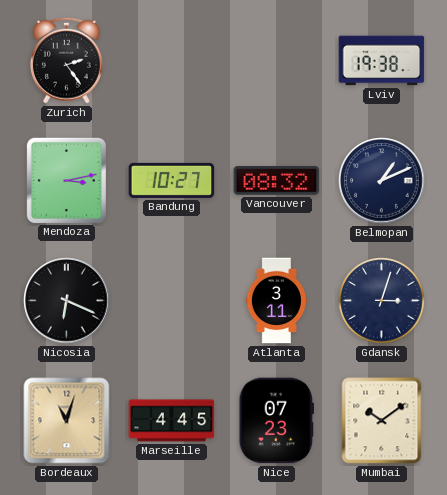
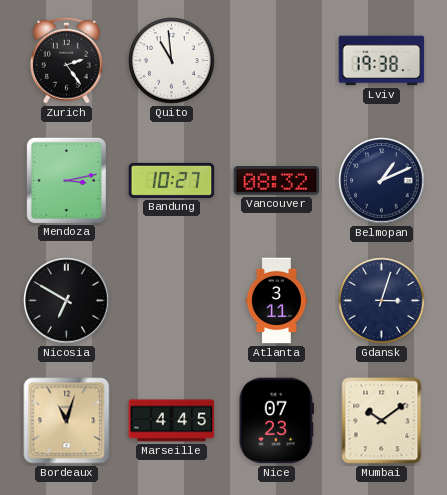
Quito: none -> 10:59
Nicosia: 6:19 -> 6:50
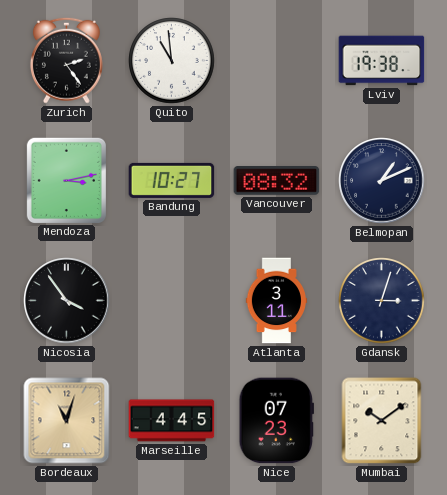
Nicosia: 6:50 -> 3:54
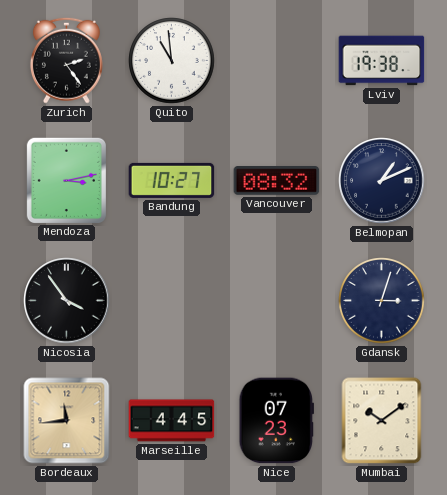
Atlanta: 3:11 -> none
Bordeaux: 11:03 -> 11:44
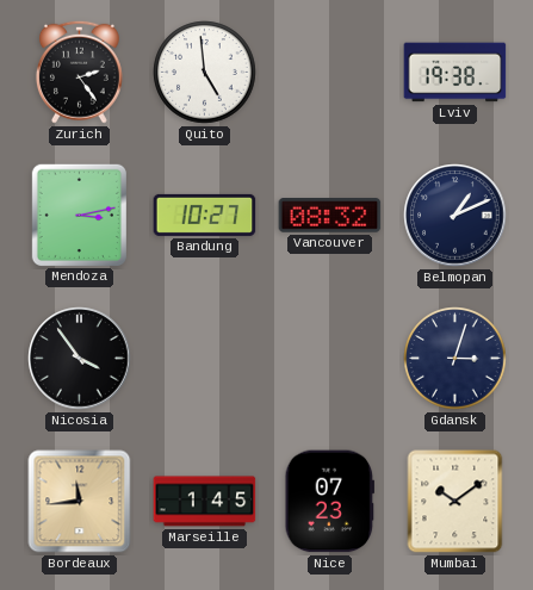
Quito: 10:59 -> 4:59
Marseille: 4:45 -> 1:45
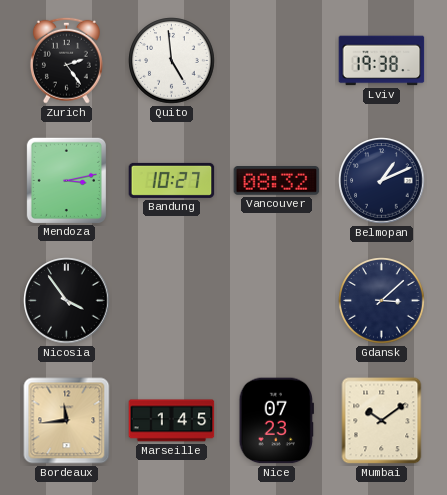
Gdansk: 3:03 -> 3:08
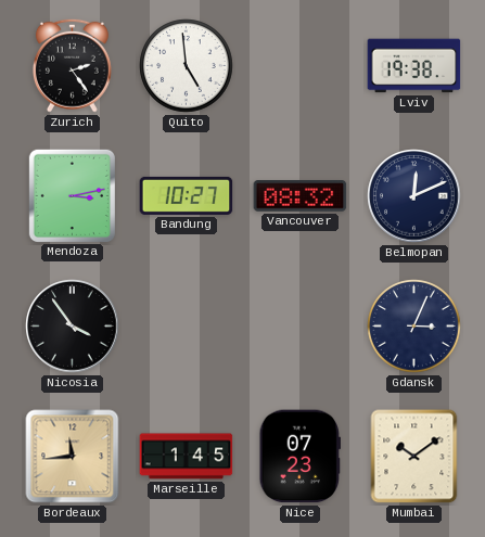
Belmopan: 1:11 -> 12:11
Gdansk: 3:08 -> 3:04
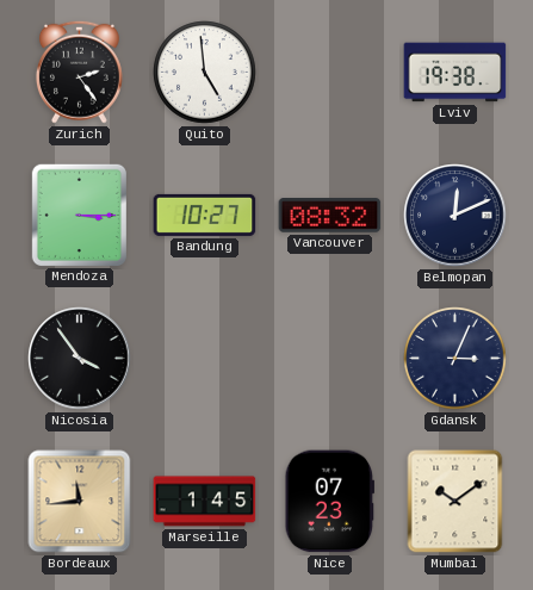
Mendoza: 3:13 -> 3:15
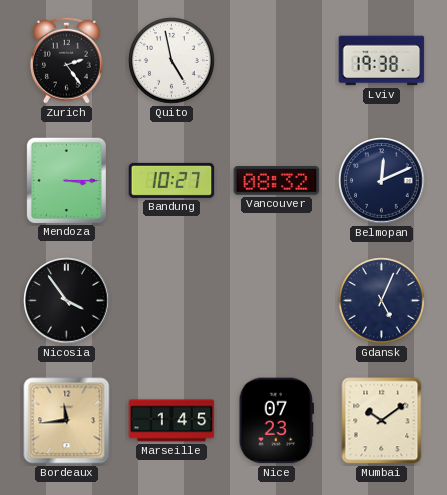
Quito: 4:59 -> 4:58
Gdansk: 3:04 -> 5:04
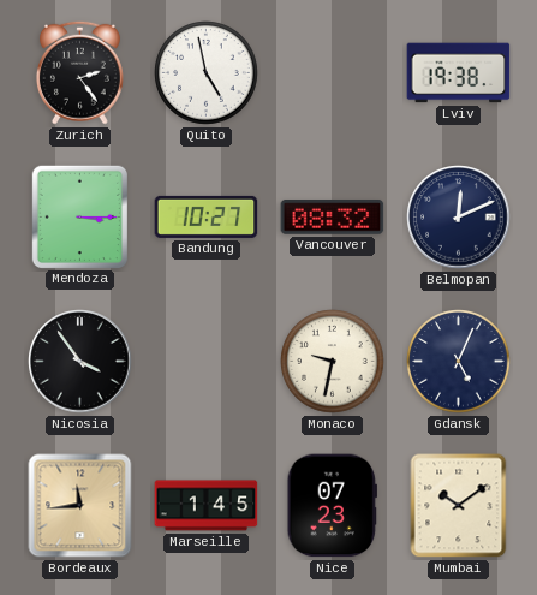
Monaco: none -> 9:32
